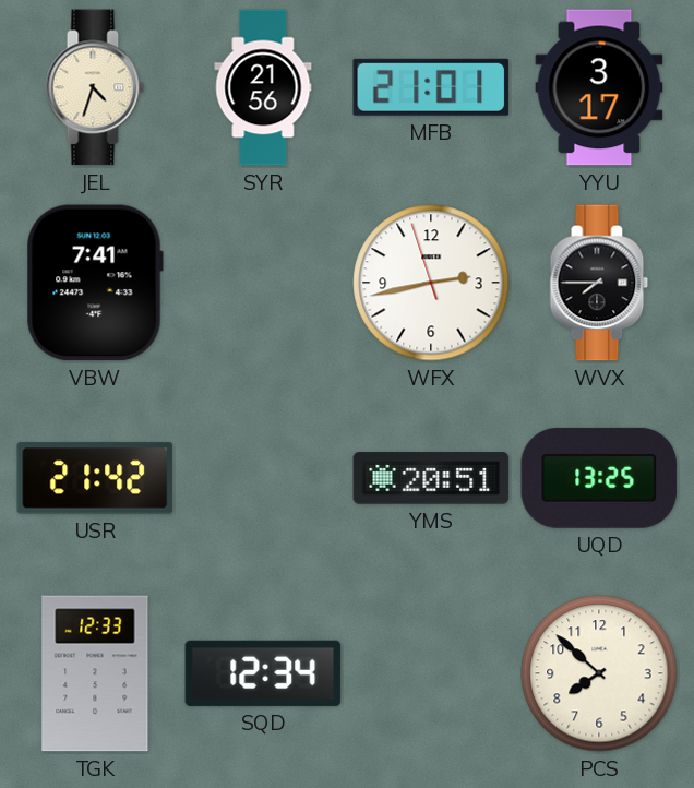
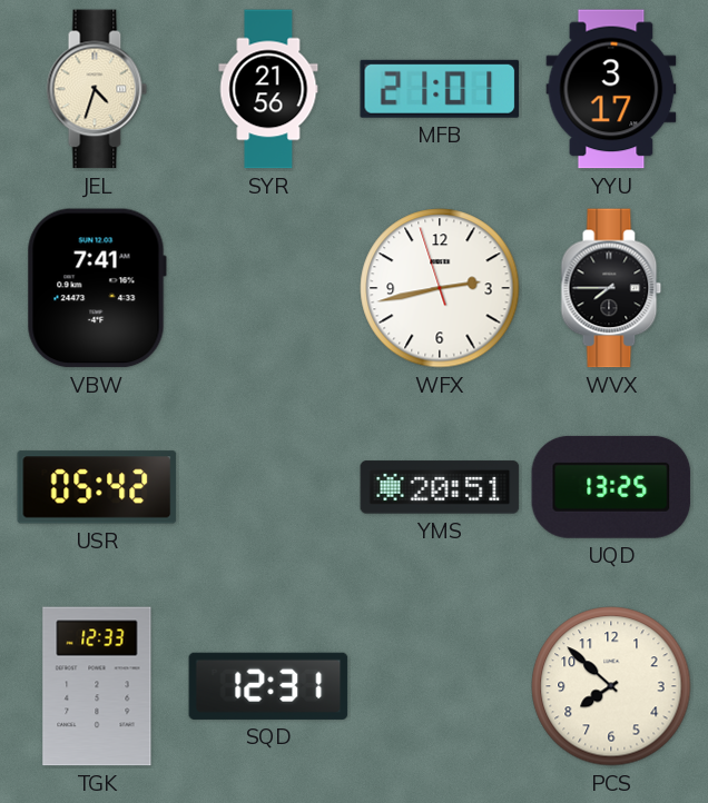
USR: 21:42 -> 05:42
SQD: 12:34 -> 12:31
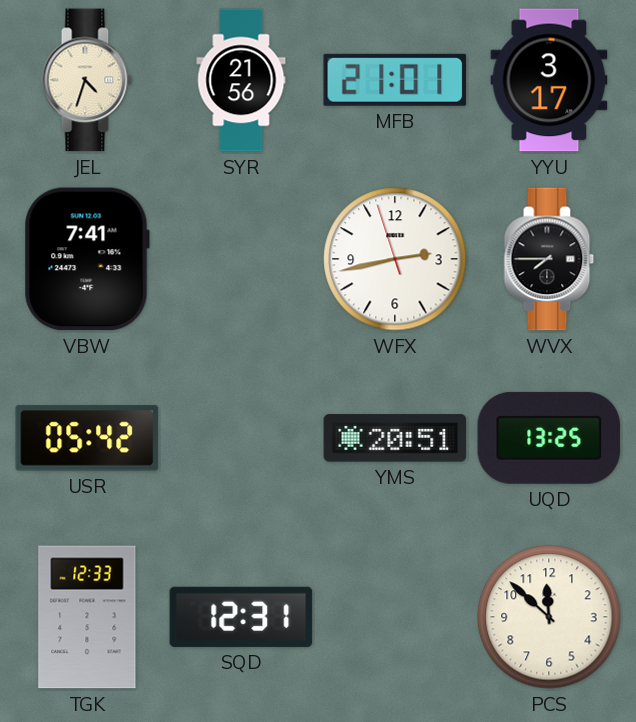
PCS: 7:52 -> 11:52
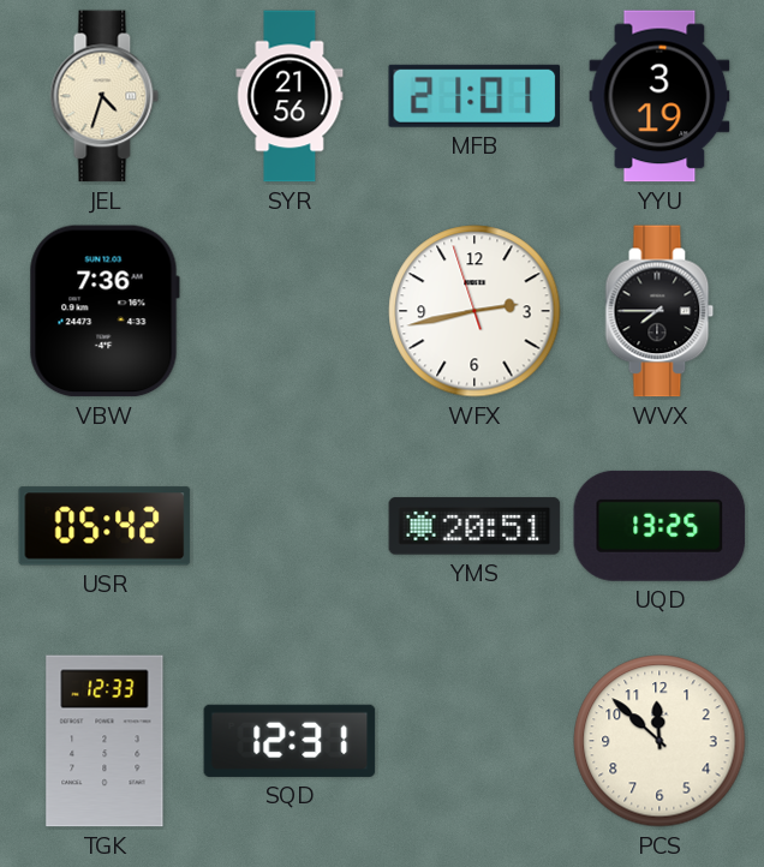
YYU: 3:17 -> 3:19
VBW: 7:41 -> 7:36
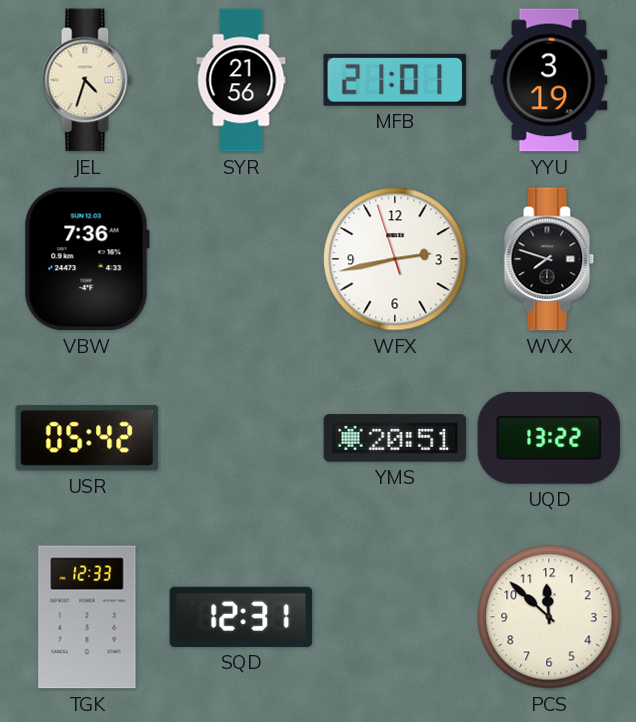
WVX: 7:45 -> 7:48
UQD: 13:25 -> 13:22
